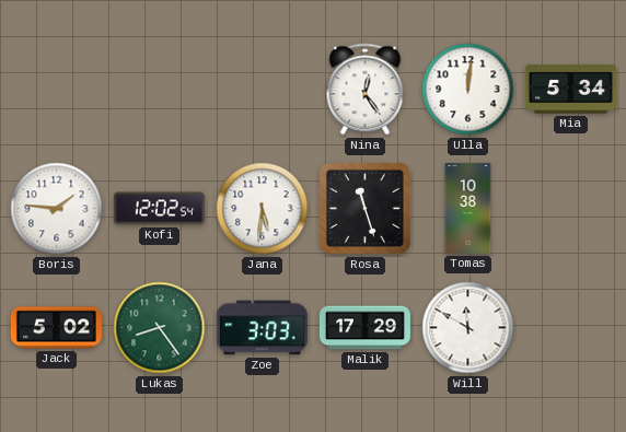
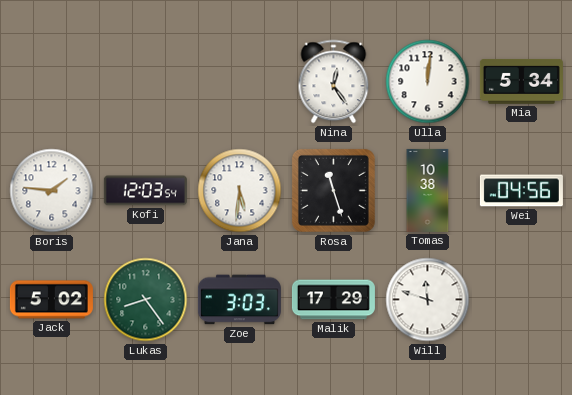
Kofi: 12:02 -> 12:03
Wei: none -> 04:56
Will: 11:50 -> 11:48
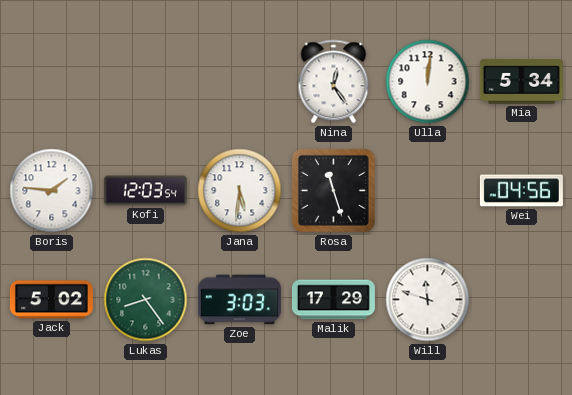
Tomas: 10:38 -> none
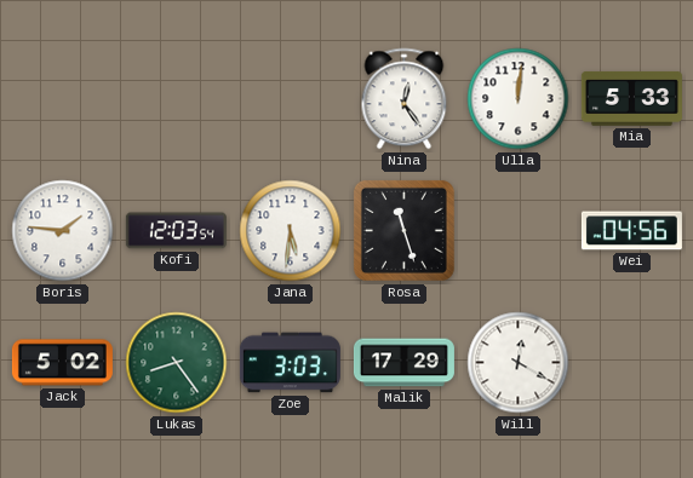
Mia: 5:34 -> 5:33
Will: 11:48 -> 12:20
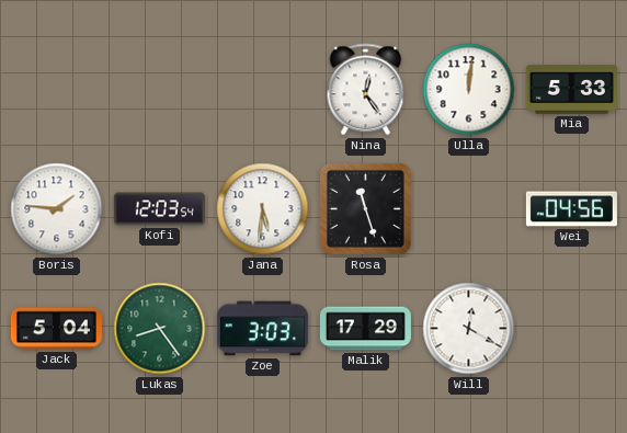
Jack: 5:02 -> 5:04
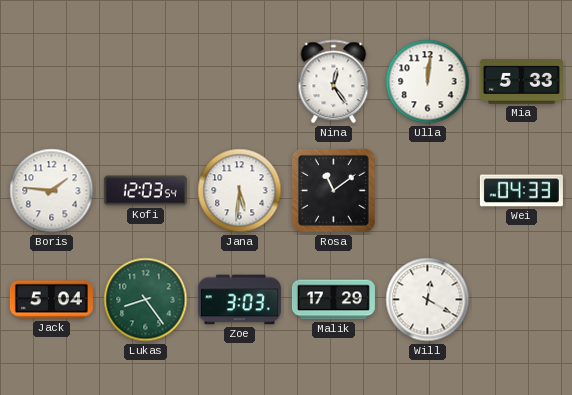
Rosa: 11:27 -> 11:09
Wei: 04:56 -> 04:33
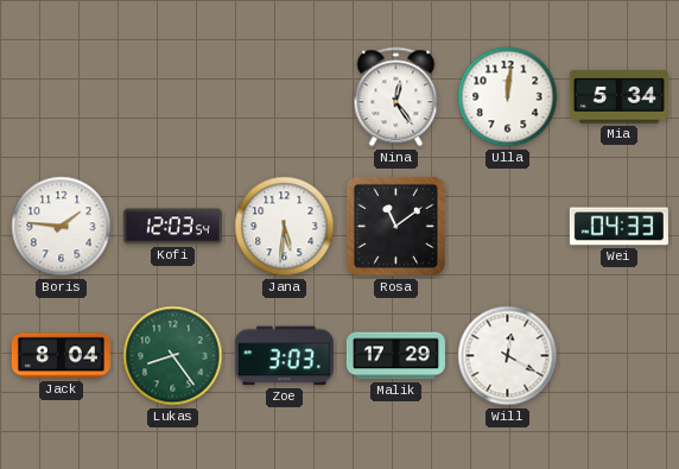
Mia: 5:33 -> 5:34
Jack: 5:04 -> 8:04
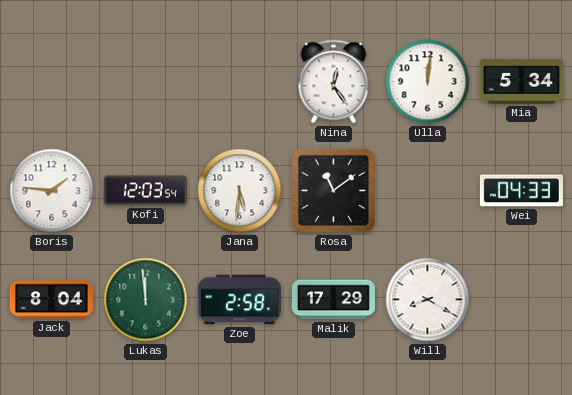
Lukas: 8:24 -> 11:59
Zoe: 3:03 -> 2:58
Will: 12:20 -> 8:20
